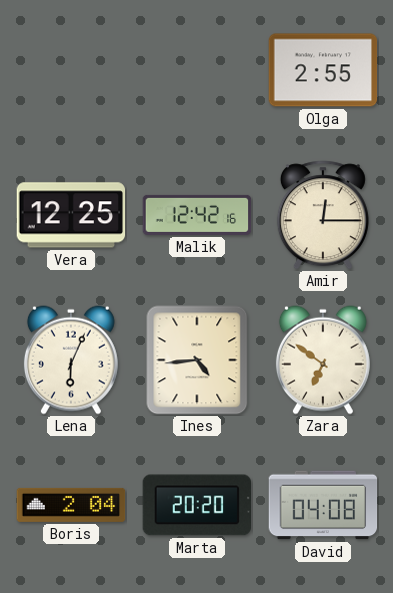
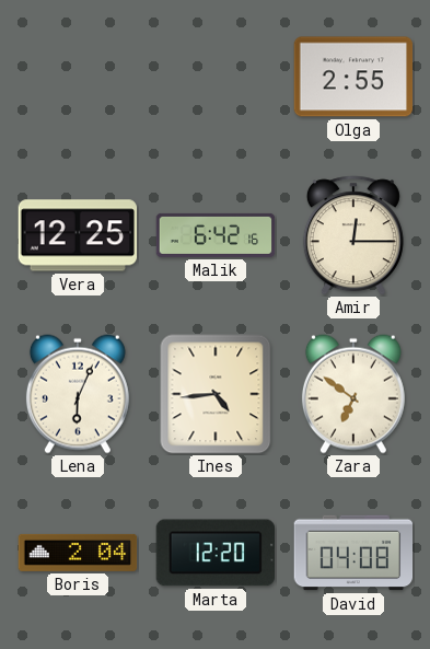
Malik: 12:42 -> 6:42
Marta: 20:20 -> 12:20
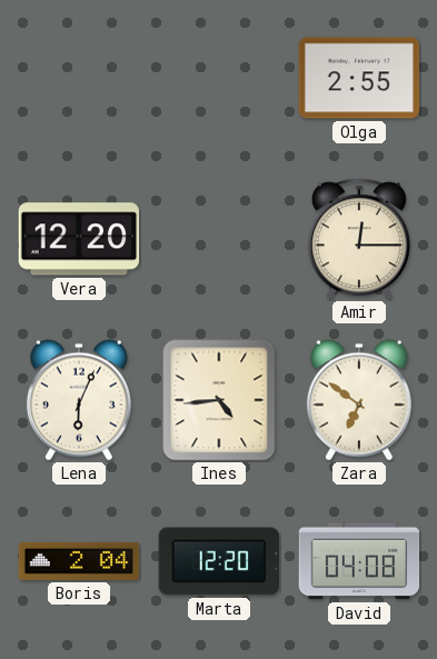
Vera: 12:25 -> 12:20
Malik: 6:42 -> none
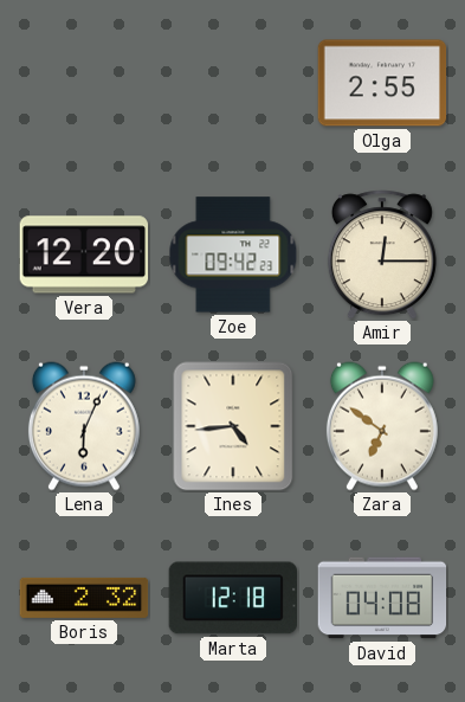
Zoe: none -> 09:42
Boris: 2:04 -> 2:32
Marta: 12:20 -> 12:18
